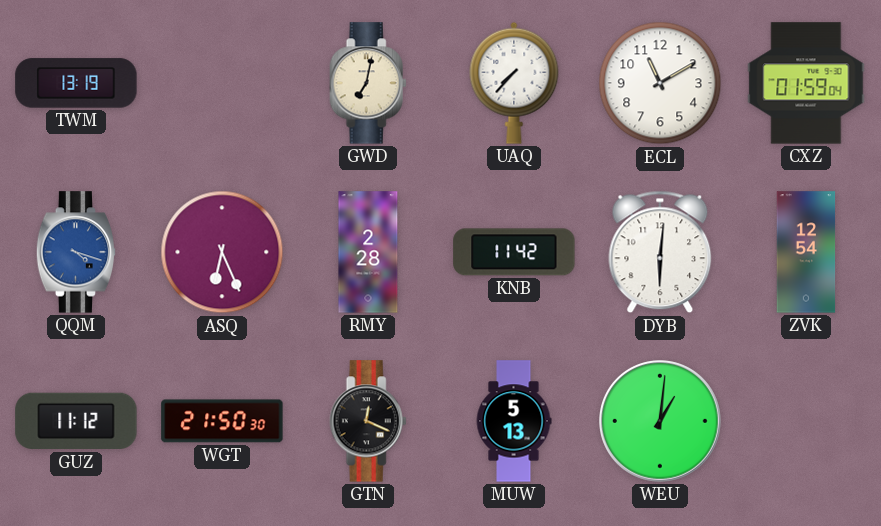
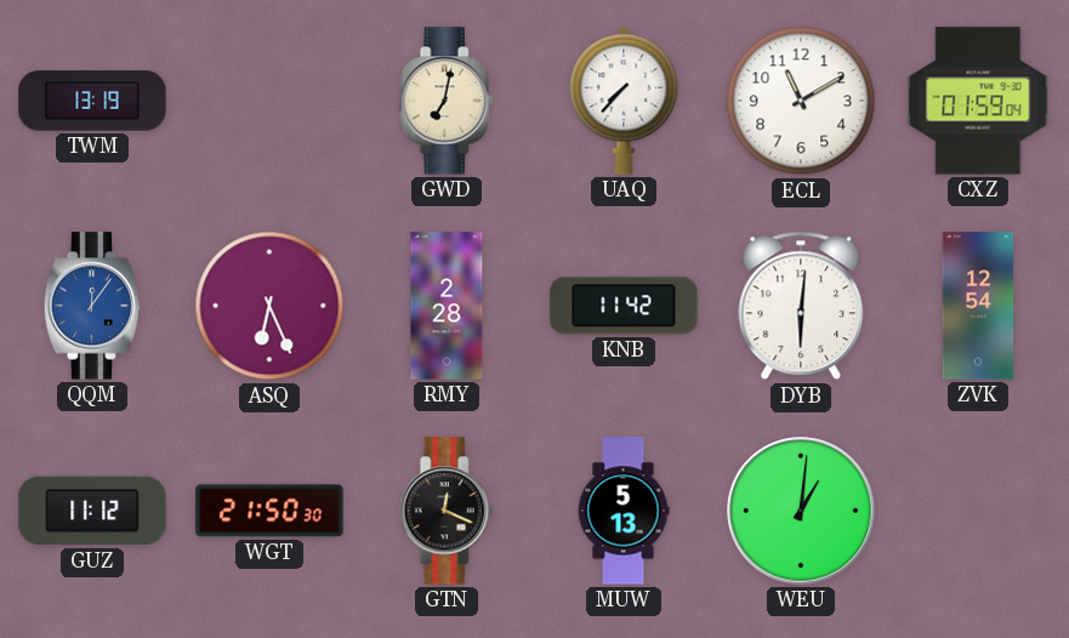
QQM: 4:18 -> 12:06
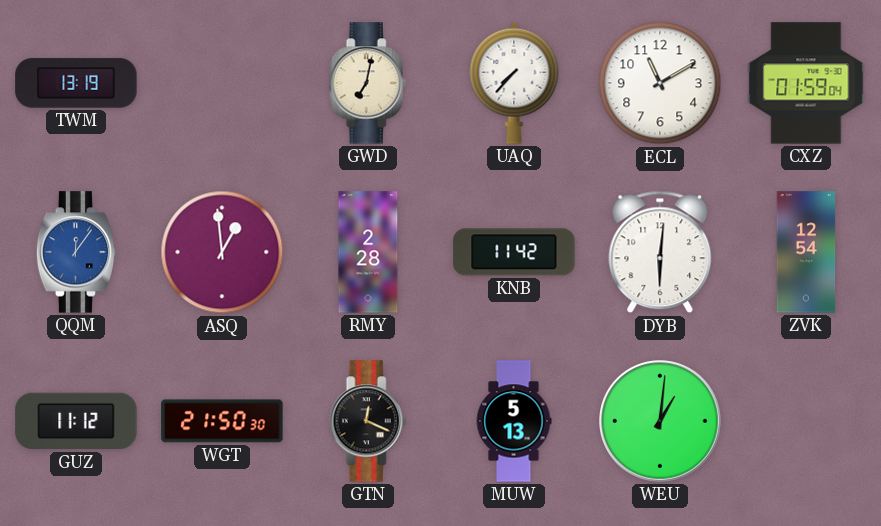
ASQ: 6:26 -> 12:59
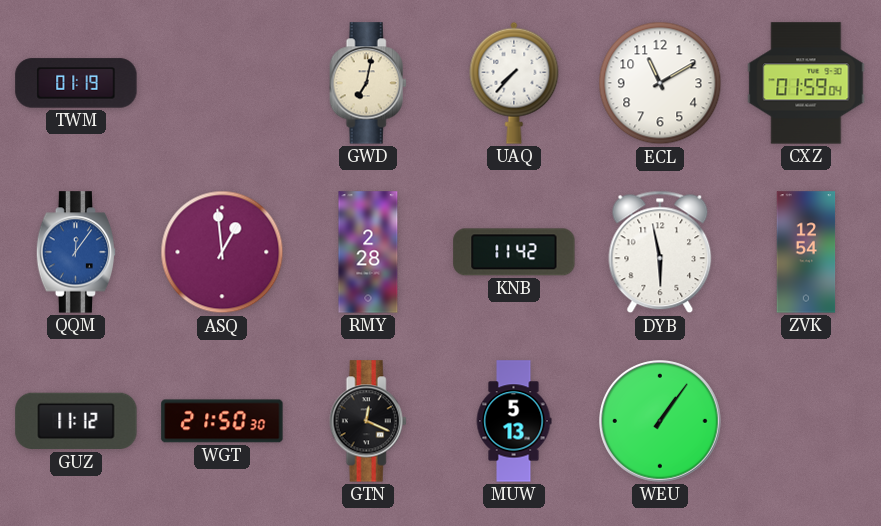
TWM: 13:19 -> 01:19
DYB: 6:01 -> 5:58
WEU: 1:01 -> 1:06
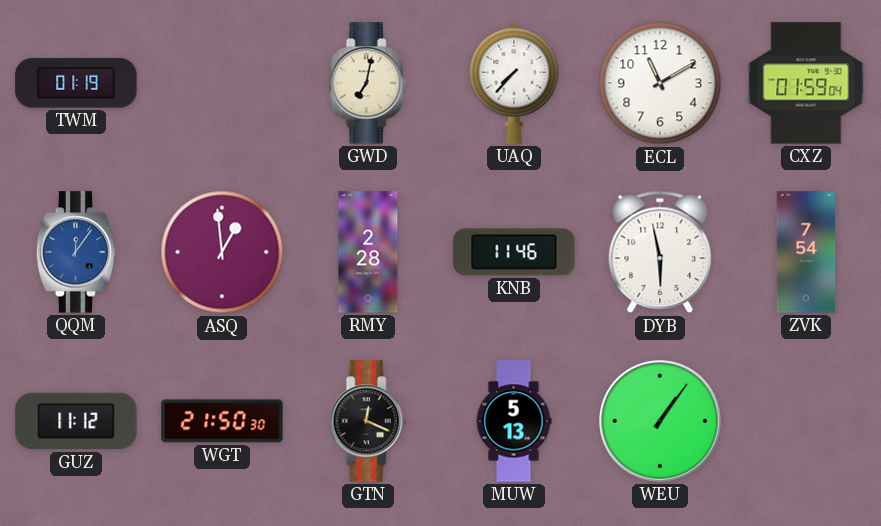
KNB: 11:42 -> 11:46
ZVK: 12:54 -> 7:54
